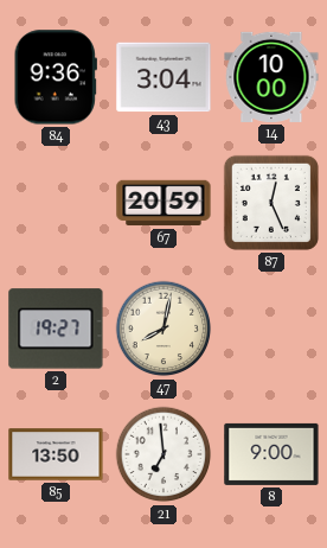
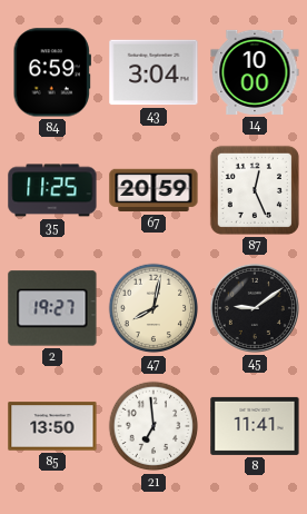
84: 9:36 -> 6:59
35: none -> 11:25
45: none -> 9:09
8: 9:00 -> 11:41
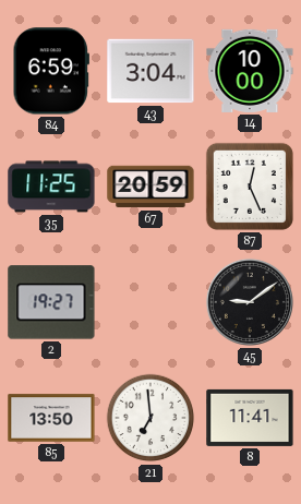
47: 8:02 -> none
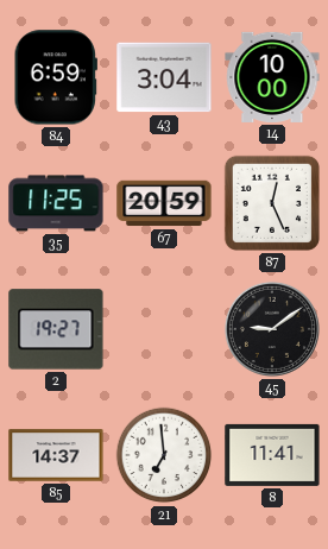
85: 13:50 -> 14:37
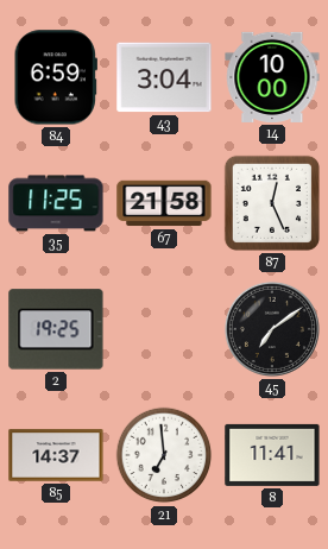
67: 20:59 -> 21:58
2: 19:27 -> 19:25
45: 9:09 -> 7:09
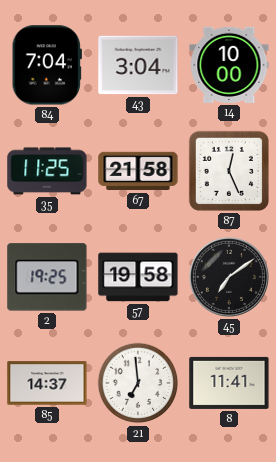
84: 6:59 -> 7:04
57: none -> 19:58
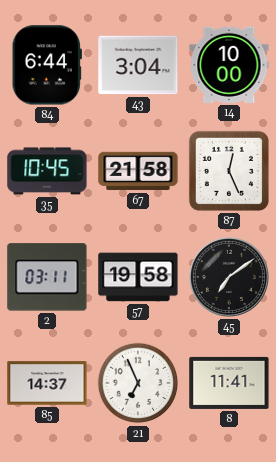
84: 7:04 -> 6:44
35: 11:25 -> 10:45
2: 19:25 -> 03:11
21: 6:59 -> 6:56
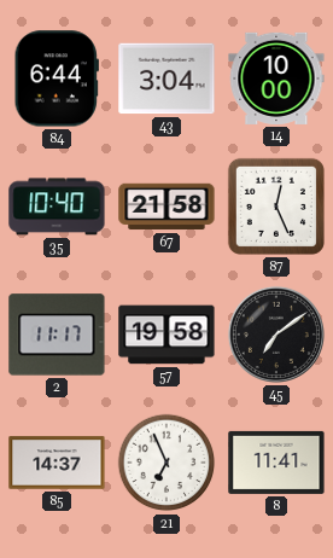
35: 10:45 -> 10:40
2: 03:11 -> 11:17
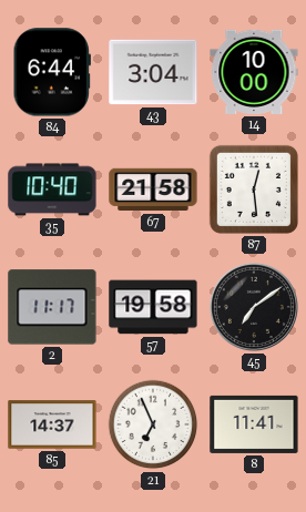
87: 12:26 -> 12:29
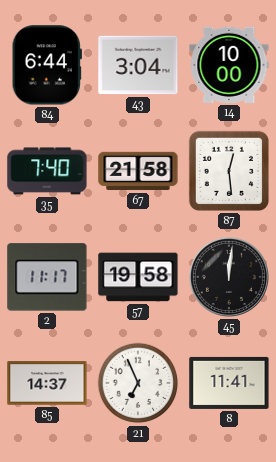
35: 10:40 -> 7:40
45: 7:09 -> 12:01
